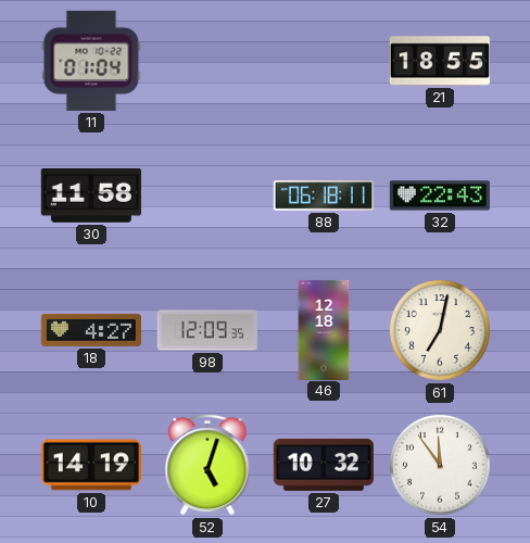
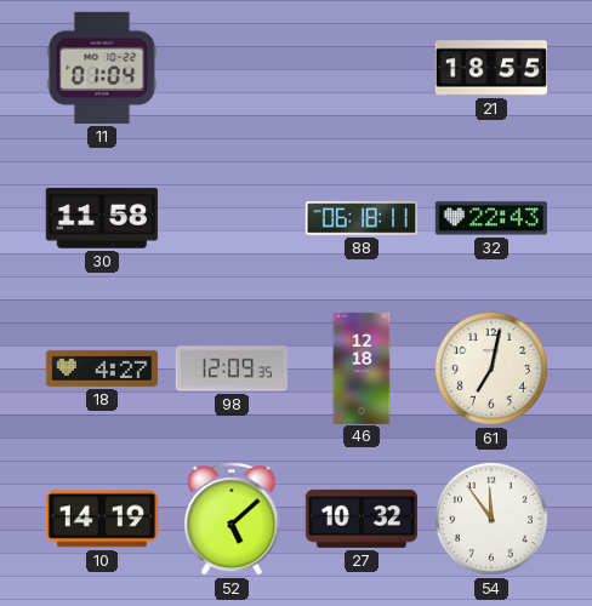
52: 5:03 -> 5:08
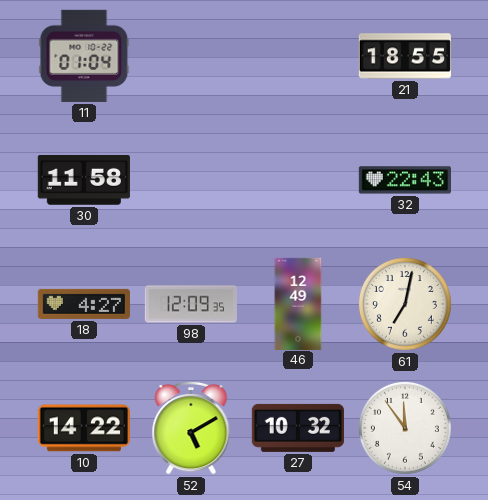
88: 06:18 -> none
46: 12:18 -> 12:49
10: 14:19 -> 14:22
52: 5:08 -> 5:10
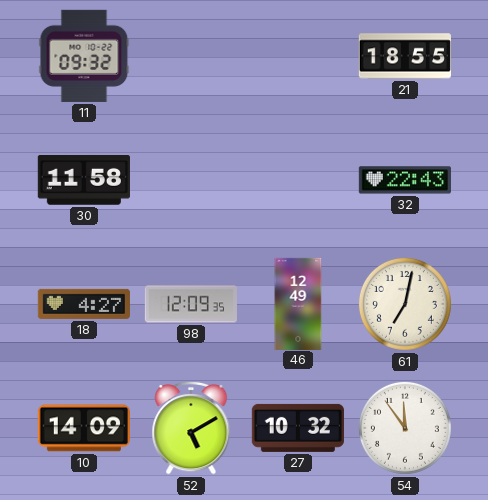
11: 01:04 -> 09:32
10: 14:22 -> 14:09
